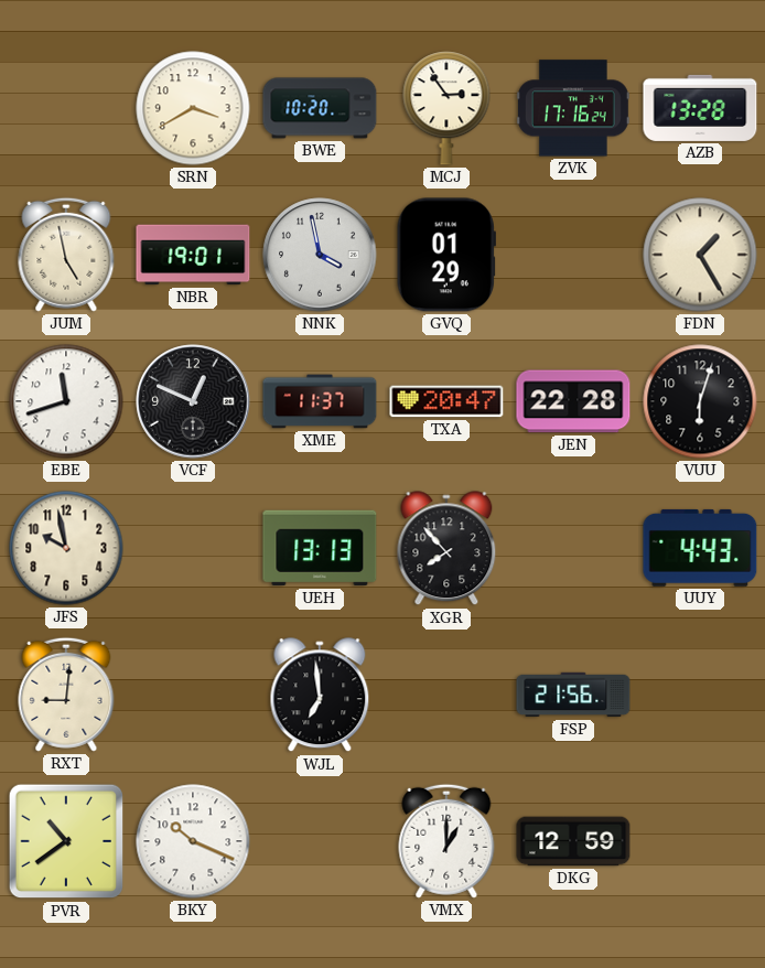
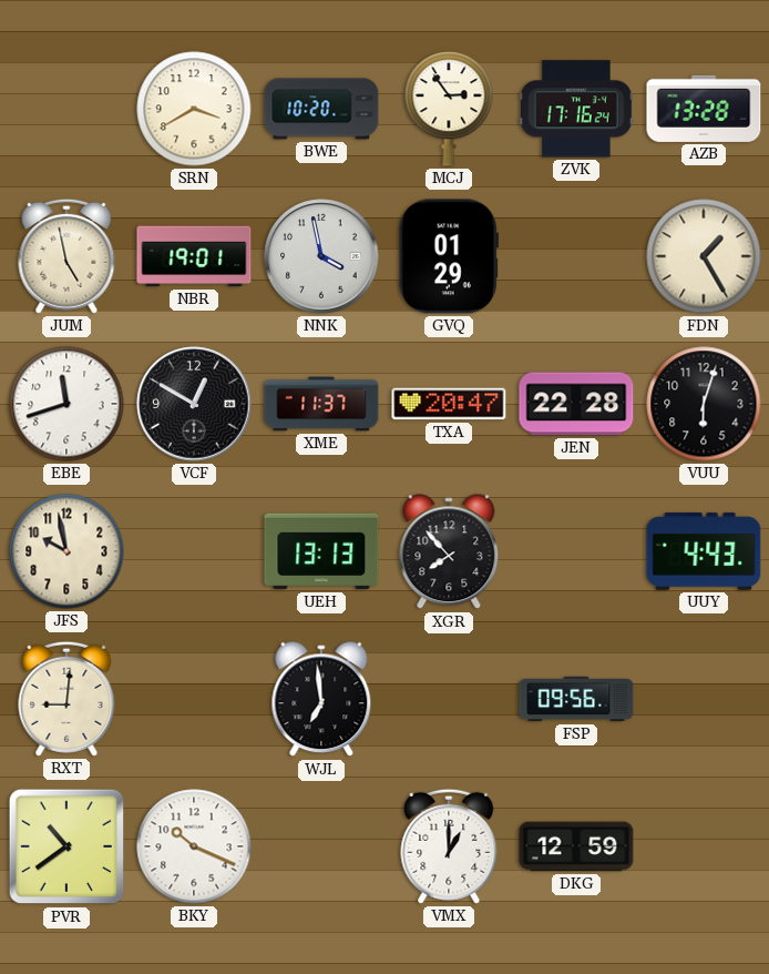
VCF: 12:49 -> 12:50
FSP: 21:56 -> 09:56
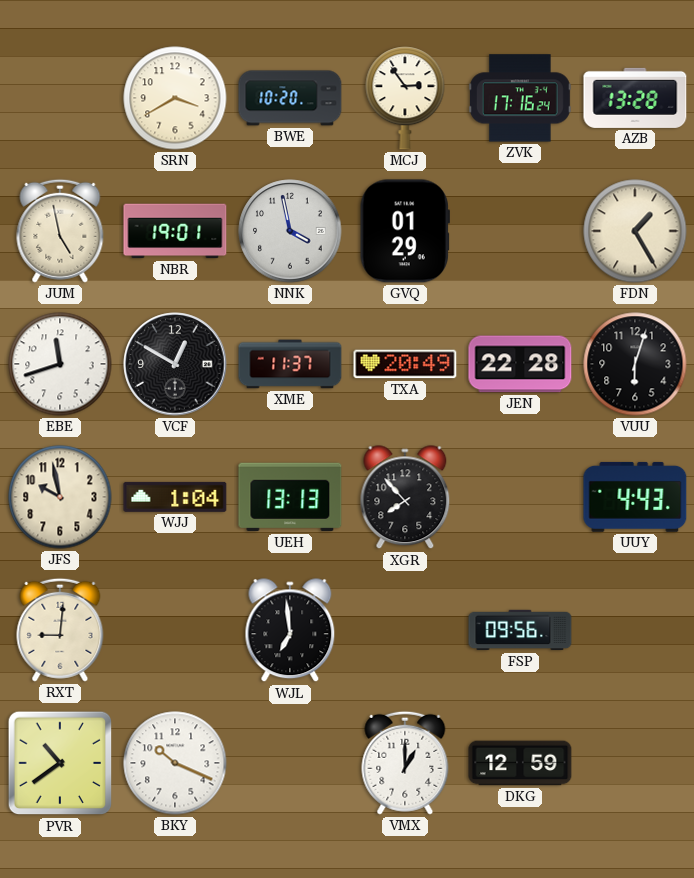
TXA: 20:47 -> 20:49
WJJ: none -> 1:04
